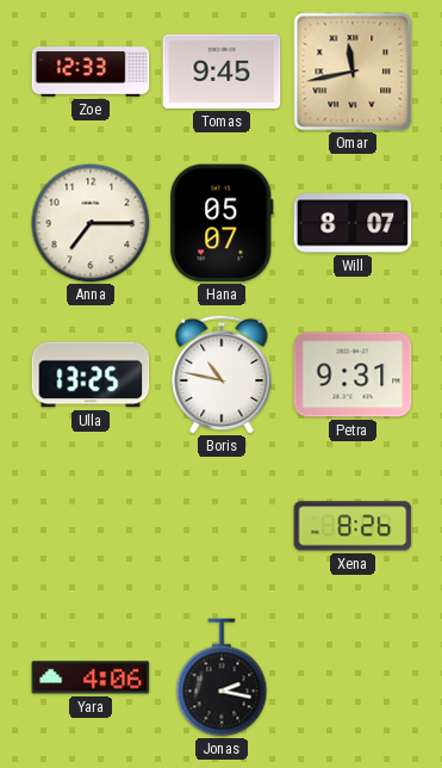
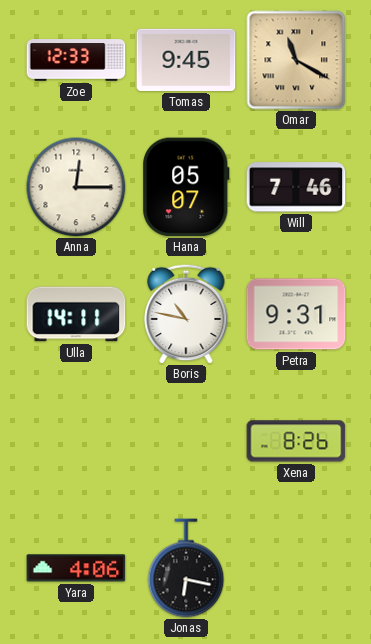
Omar: 11:43 -> 11:20
Anna: 7:15 -> 12:15
Will: 8:07 -> 7:46
Ulla: 13:25 -> 14:11
Jonas: 2:17 -> 6:17
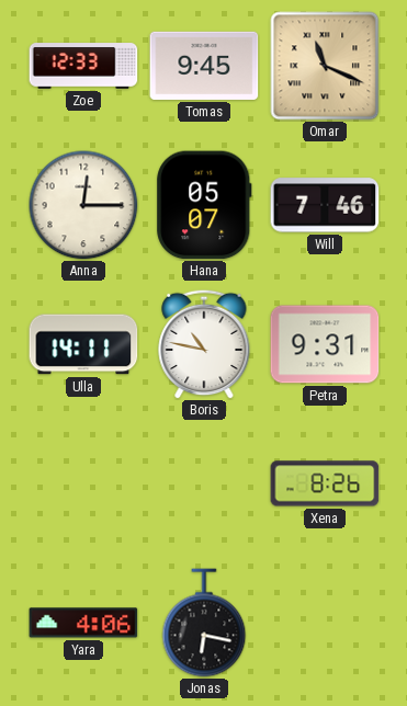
Omar: 11:20 -> 11:19
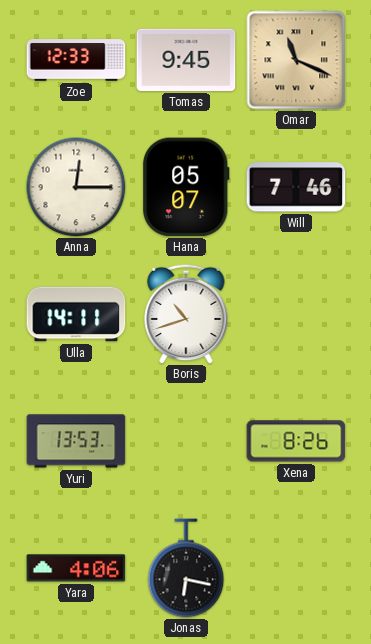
Boris: 10:47 -> 10:42
Petra: 9:31 -> none
Yuri: none -> 13:53
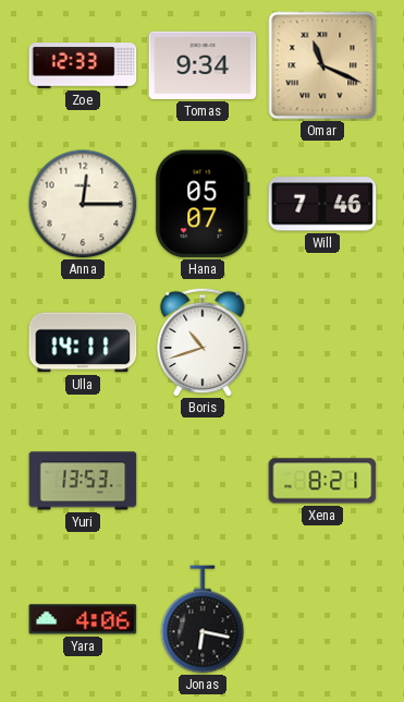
Tomas: 9:45 -> 9:34
Xena: 8:26 -> 8:21
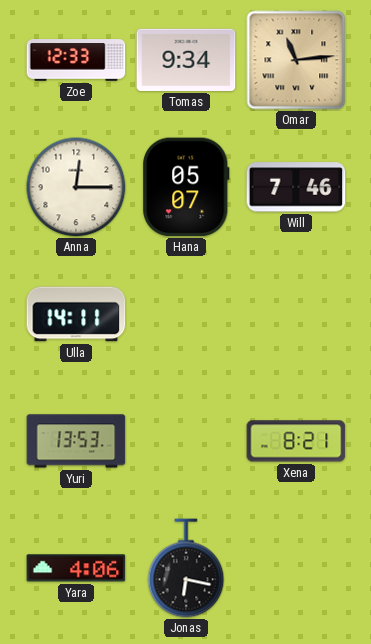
Omar: 11:19 -> 11:14
Boris: 10:42 -> none
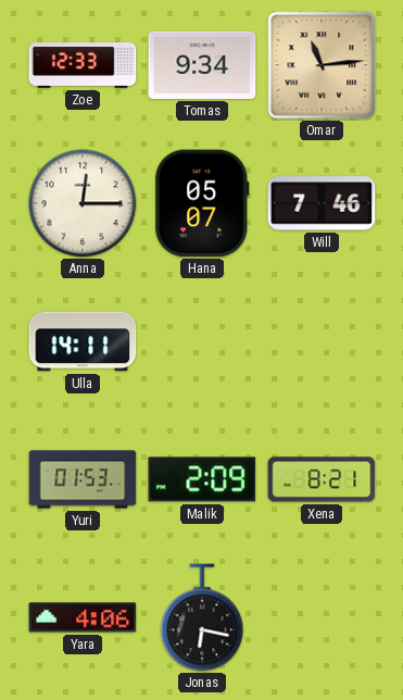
Yuri: 13:53 -> 01:53
Malik: none -> 2:09
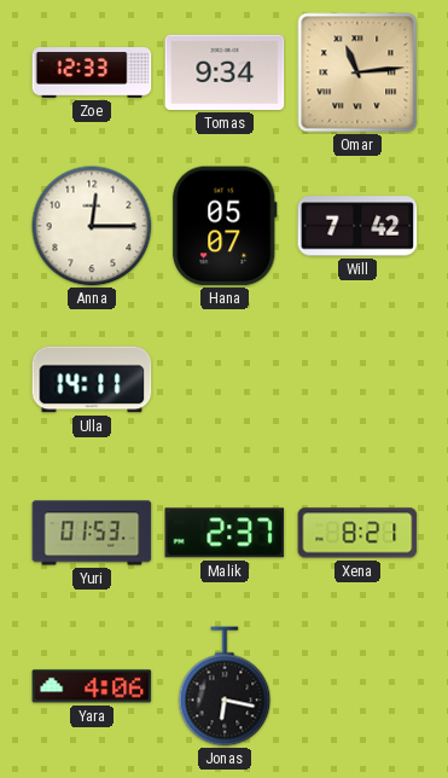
Will: 7:46 -> 7:42
Malik: 2:09 -> 2:37
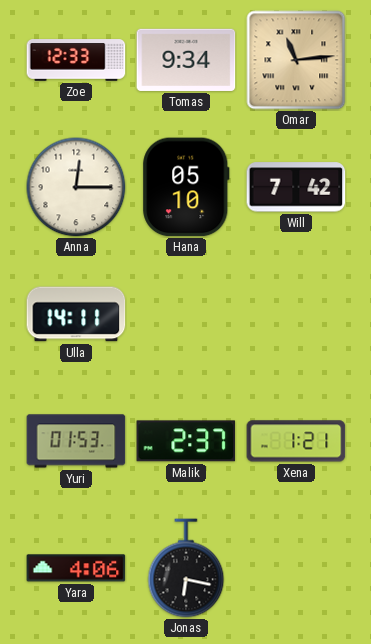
Hana: 05:07 -> 05:10
Xena: 8:21 -> 1:21
